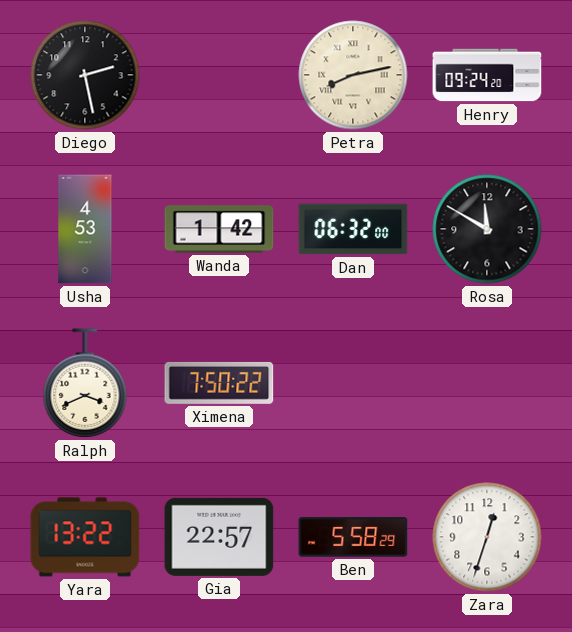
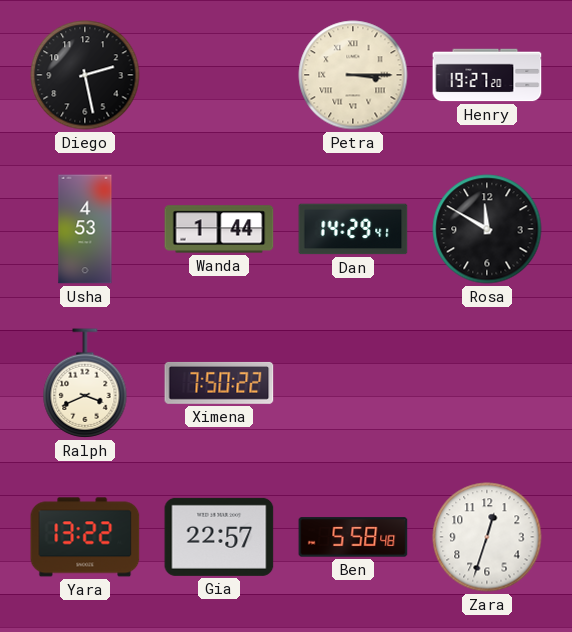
Petra: 8:13 -> 3:15
Henry: 09:24 -> 19:27
Wanda: 1:42 -> 1:44
Dan: 06:32 -> 14:29
Ben: 5:58:29 -> 5:58:48
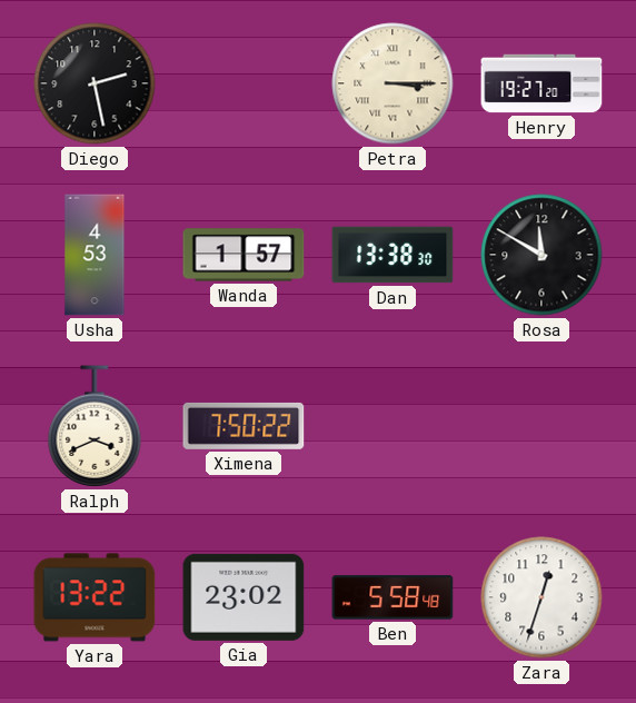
Wanda: 1:44 -> 1:57
Dan: 14:29 -> 13:38
Gia: 22:57 -> 23:02
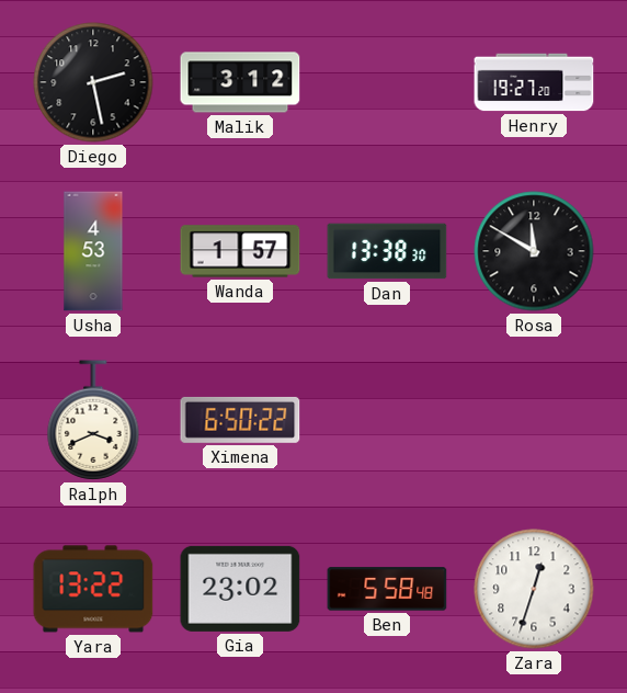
Malik: none -> 3:12
Petra: 3:15 -> none
Ximena: 7:50 -> 6:50
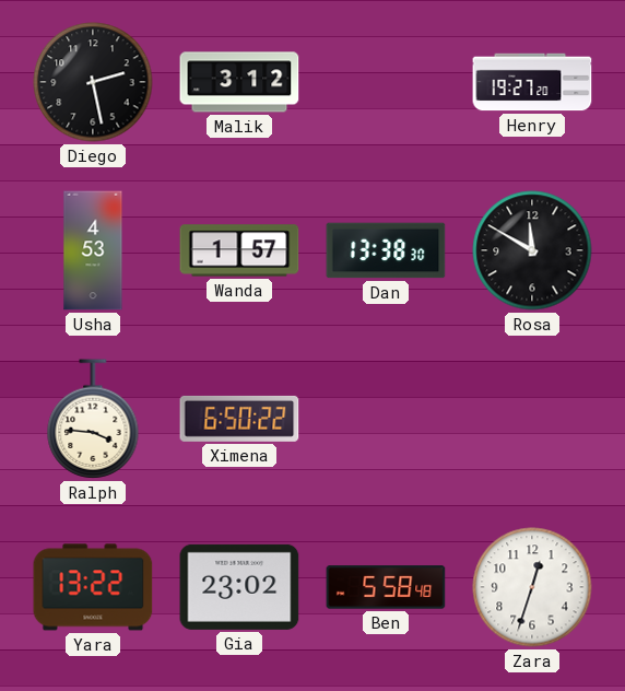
Ralph: 3:41 -> 3:46
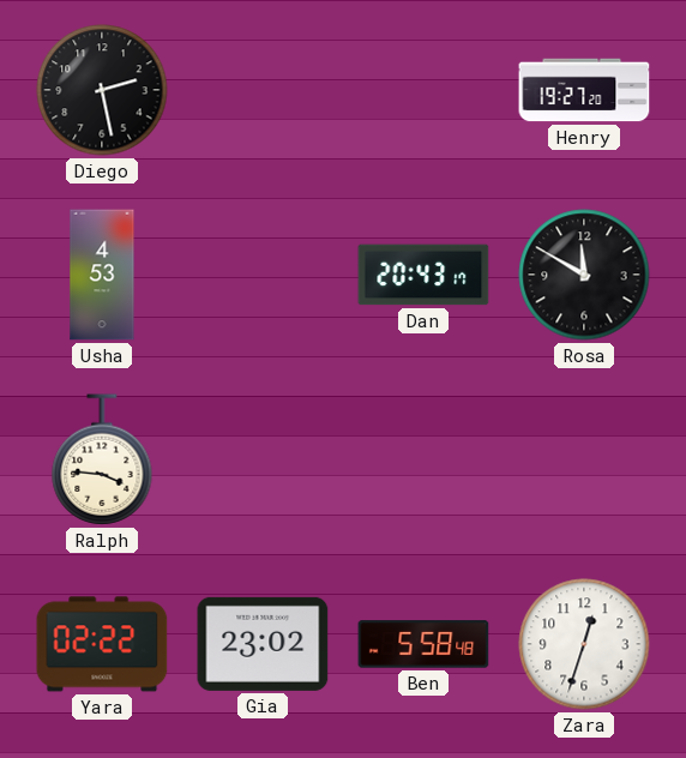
Malik: 3:12 -> none
Wanda: 1:57 -> none
Dan: 13:38 -> 20:43
Ximena: 6:50 -> none
Yara: 13:22 -> 02:22
